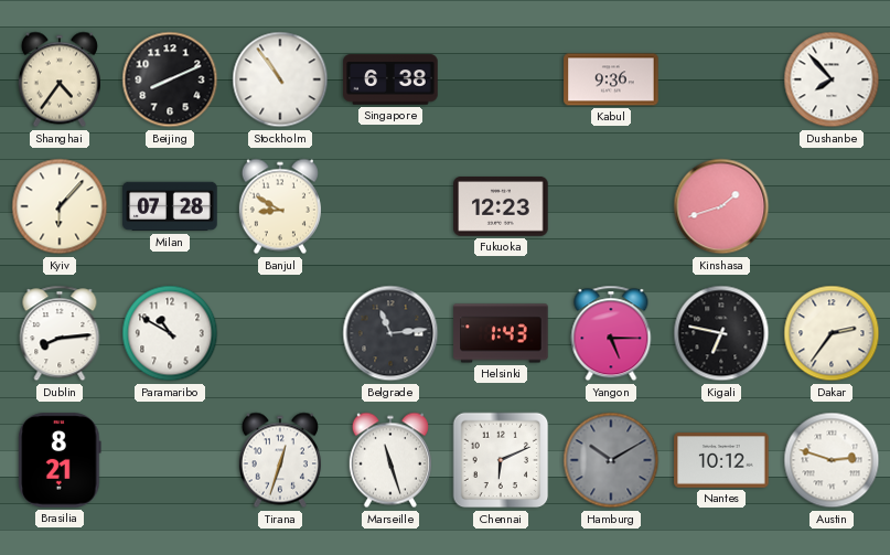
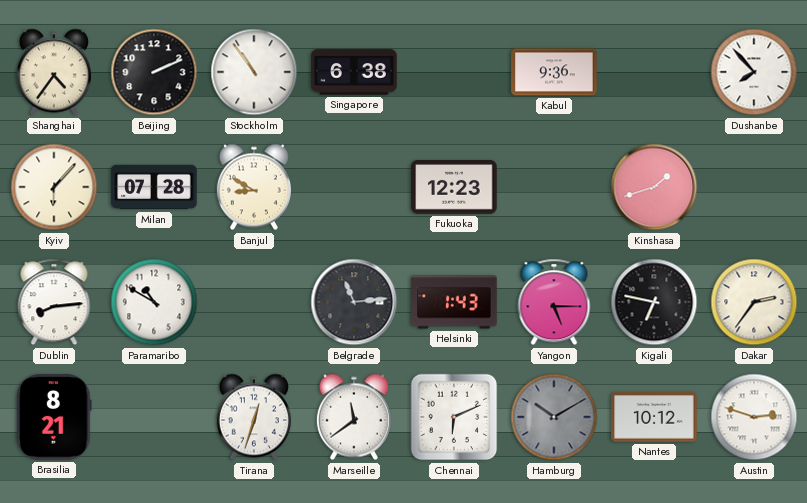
Beijing: 8:11 -> 2:11
Marseille: 11:27 -> 11:39
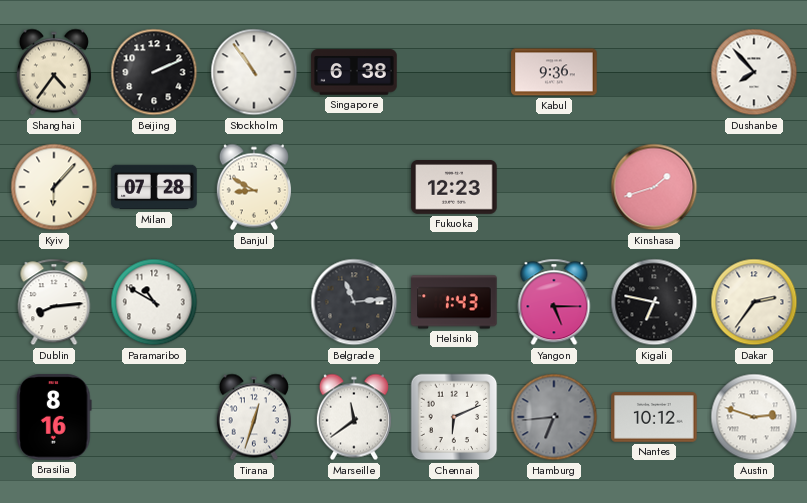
Brasilia: 8:21 -> 8:16
Hamburg: 10:10 -> 6:44
